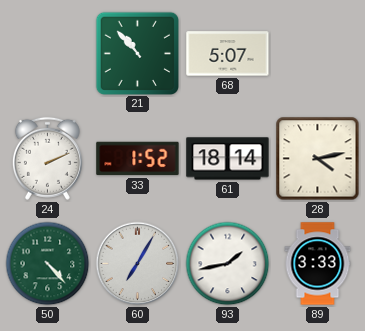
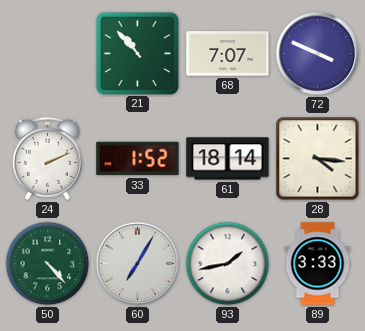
68: 5:07 -> 7:07
72: none -> 3:49
28: 4:13 -> 4:16
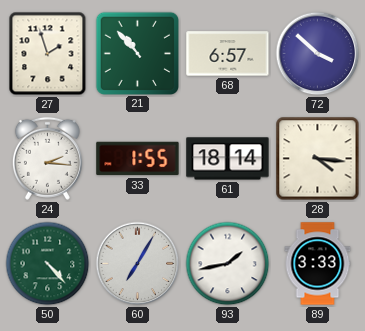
27: none -> 1:57
68: 7:07 -> 6:57
72: 3:49 -> 3:52
24: 2:11 -> 2:16
33: 1:52 -> 1:55
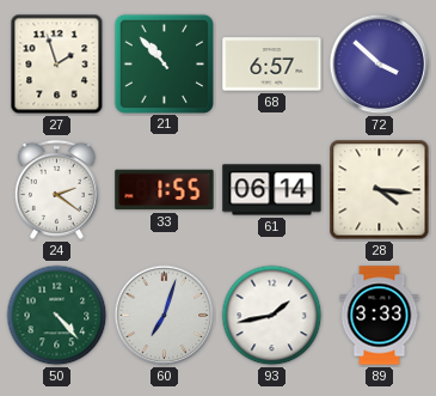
24: 2:16 -> 2:21
61: 18:14 -> 06:14
60: 7:05 -> 7:03
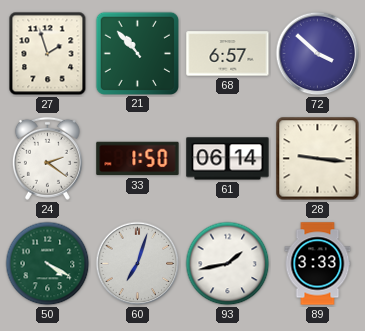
33: 1:55 -> 1:50
28: 4:16 -> 9:16
50: 4:23 -> 4:20
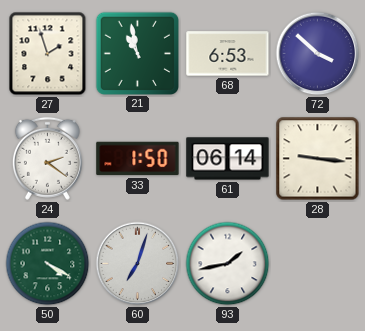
21: 10:53 -> 10:58
68: 6:57 -> 6:53
89: 3:33 -> none
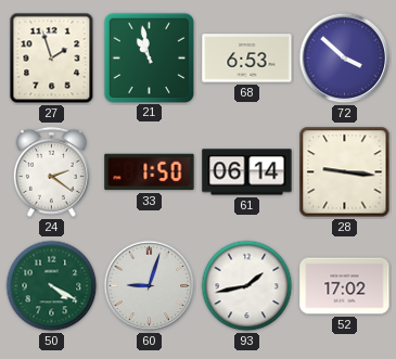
60: 7:03 -> 9:03
52: none -> 17:02
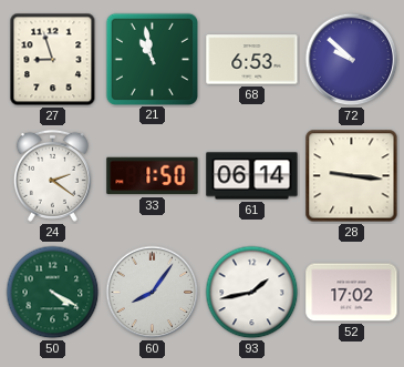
27: 1:57 -> 8:57
72: 3:52 -> 9:52
60: 9:03 -> 8:06
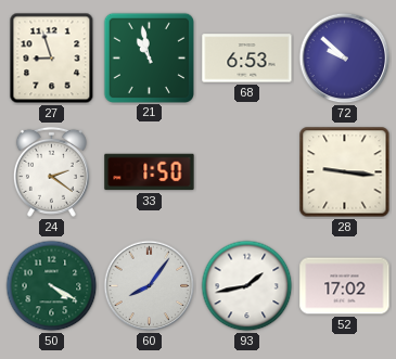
61: 06:14 -> none
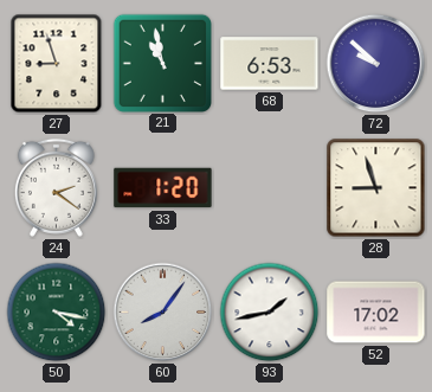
33: 1:50 -> 1:20
28: 9:16 -> 8:57
50: 4:20 -> 4:17
